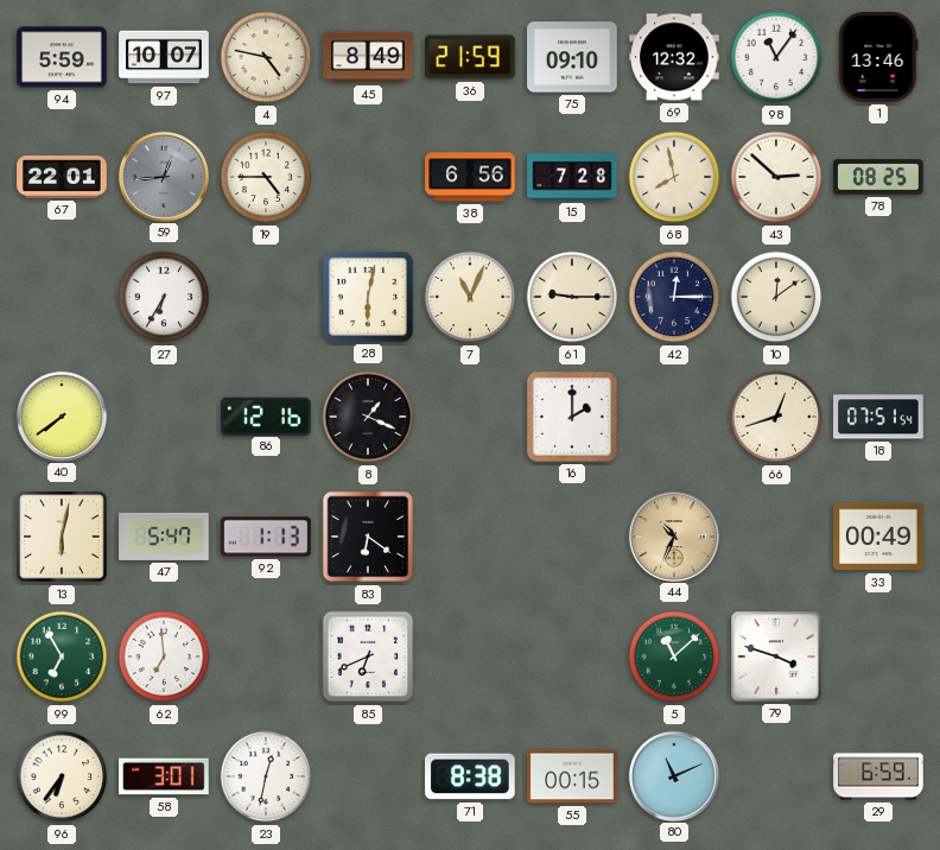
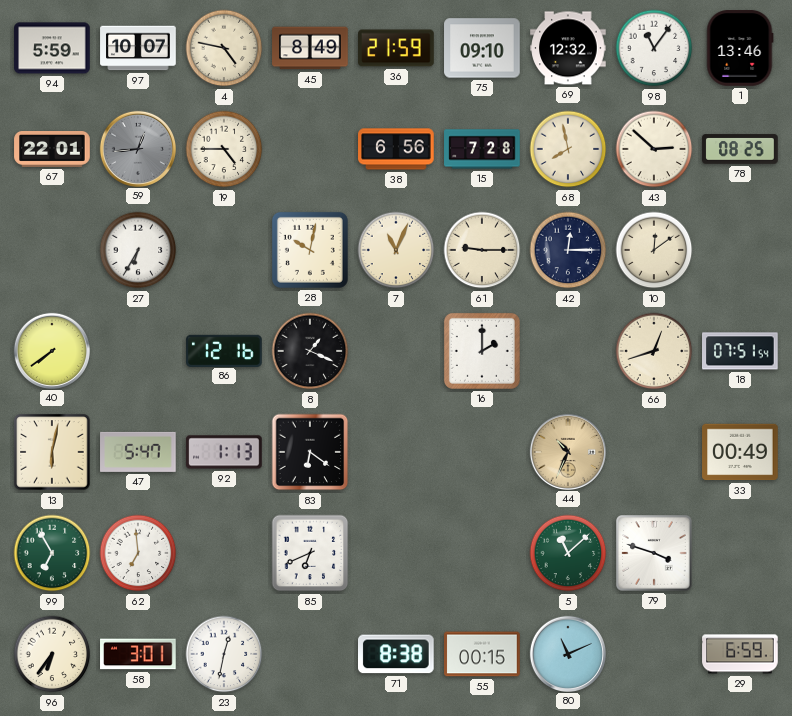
28: 6:02 -> 10:02
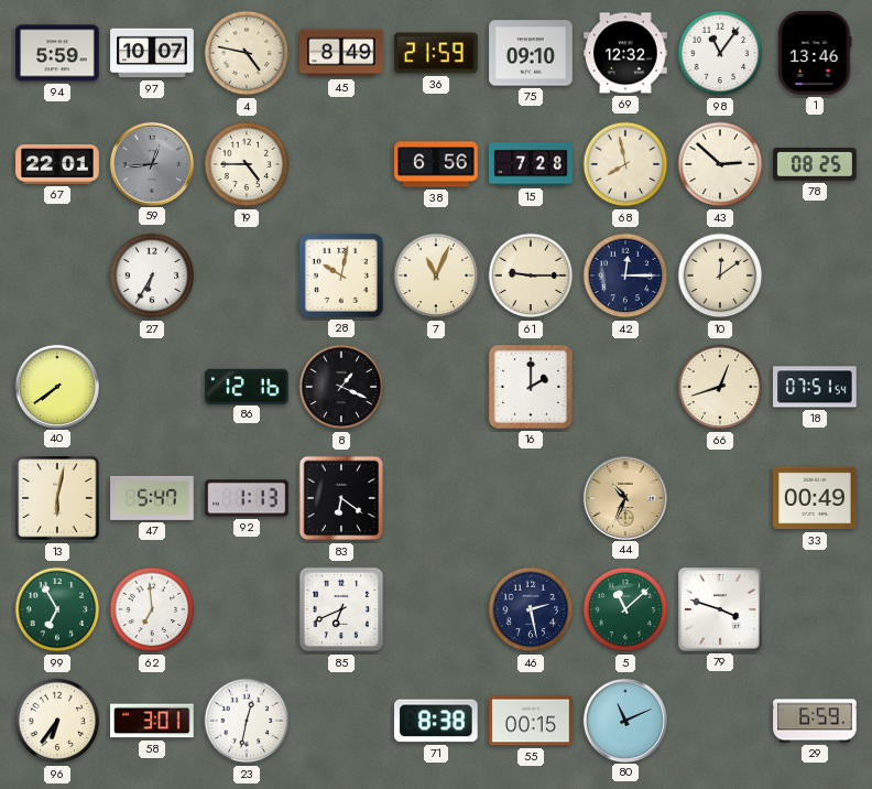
46: none -> 2:28
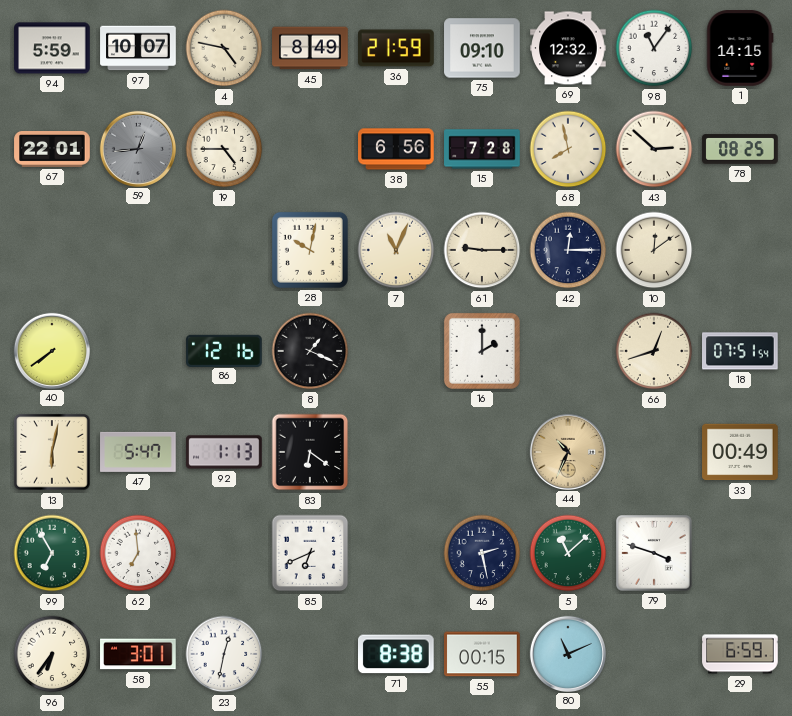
1: 13:46 -> 14:15
27: 6:35 -> none
